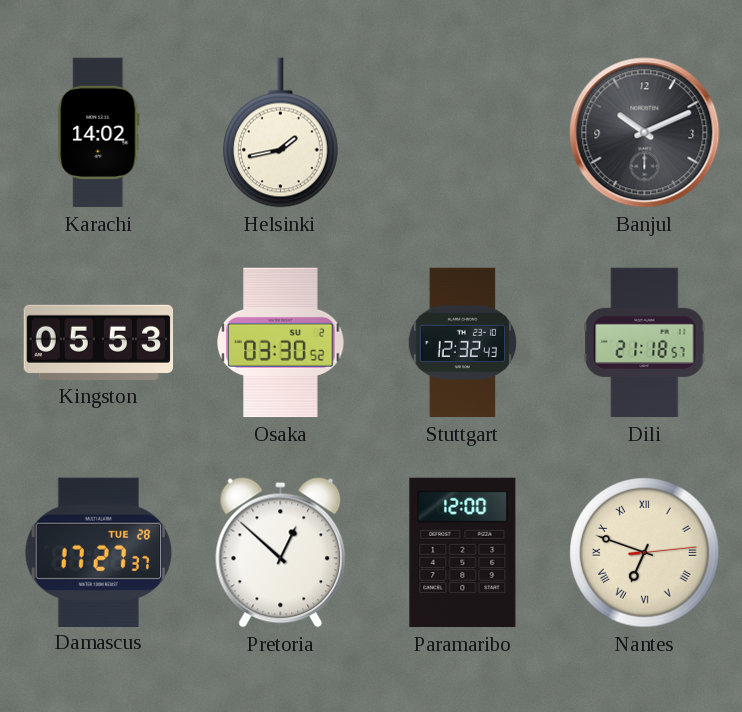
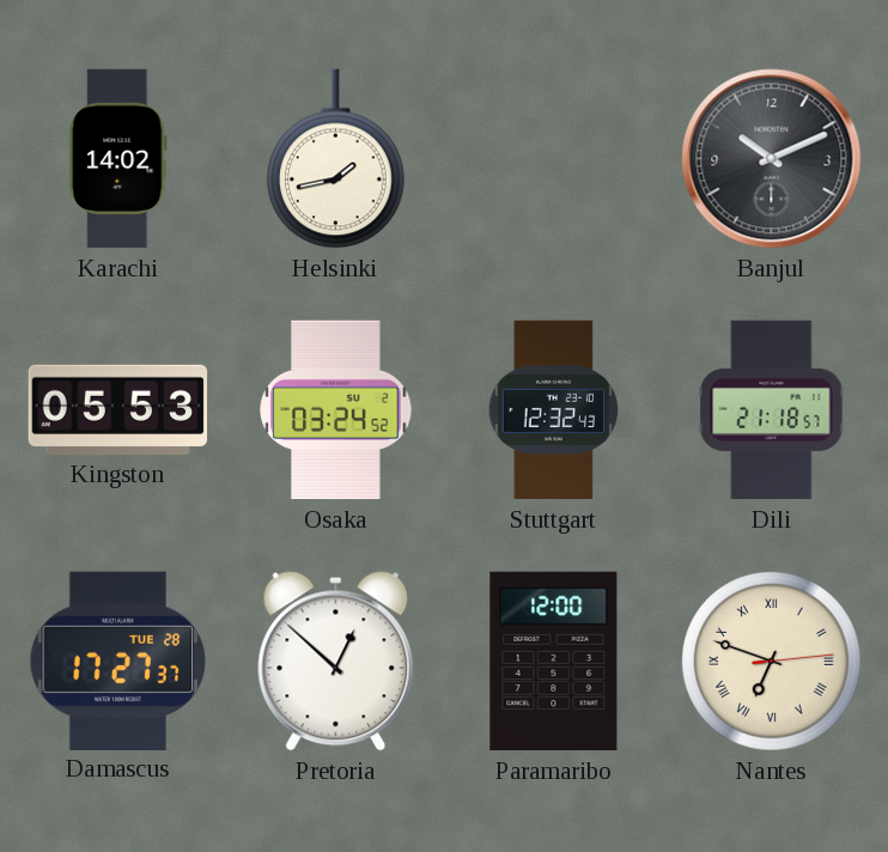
Osaka: 03:30 -> 03:24
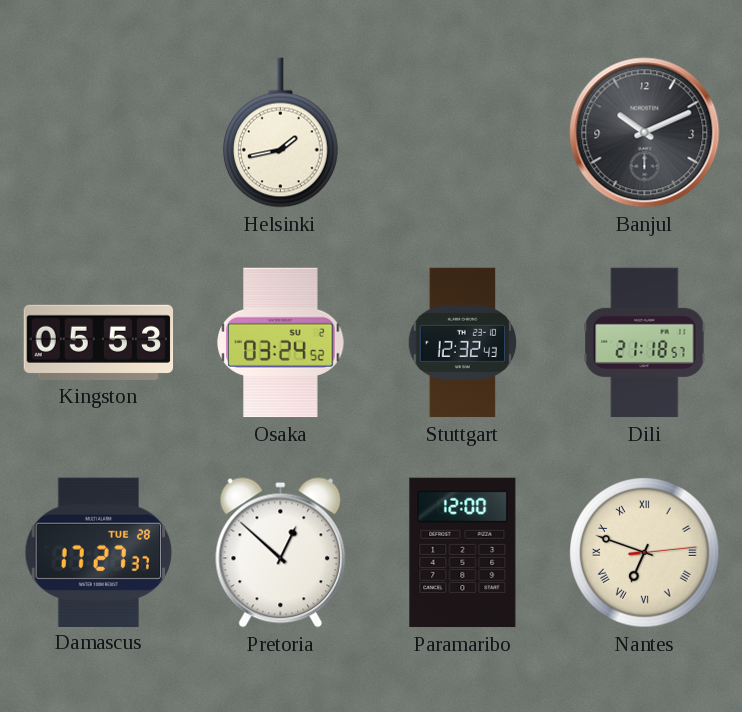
Karachi: 14:02 -> none
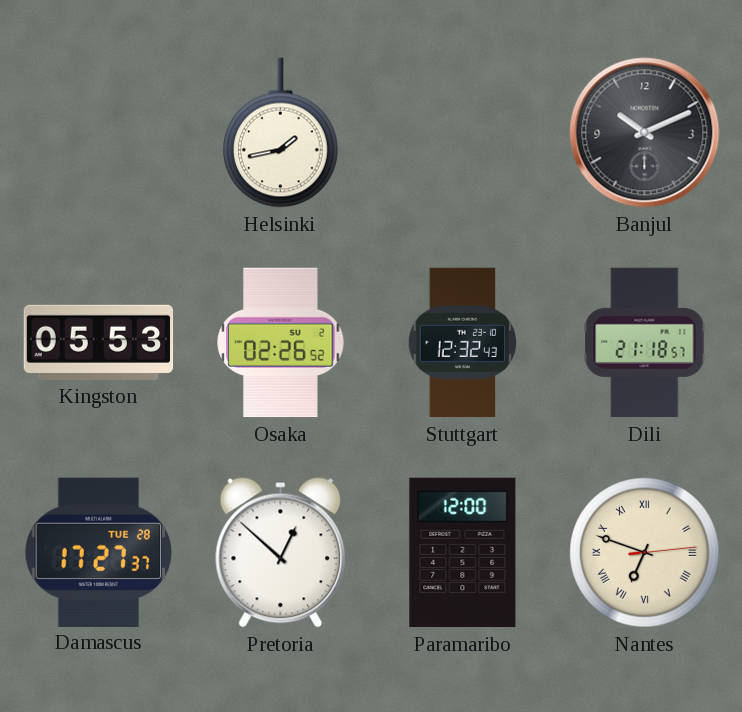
Osaka: 03:24 -> 02:26
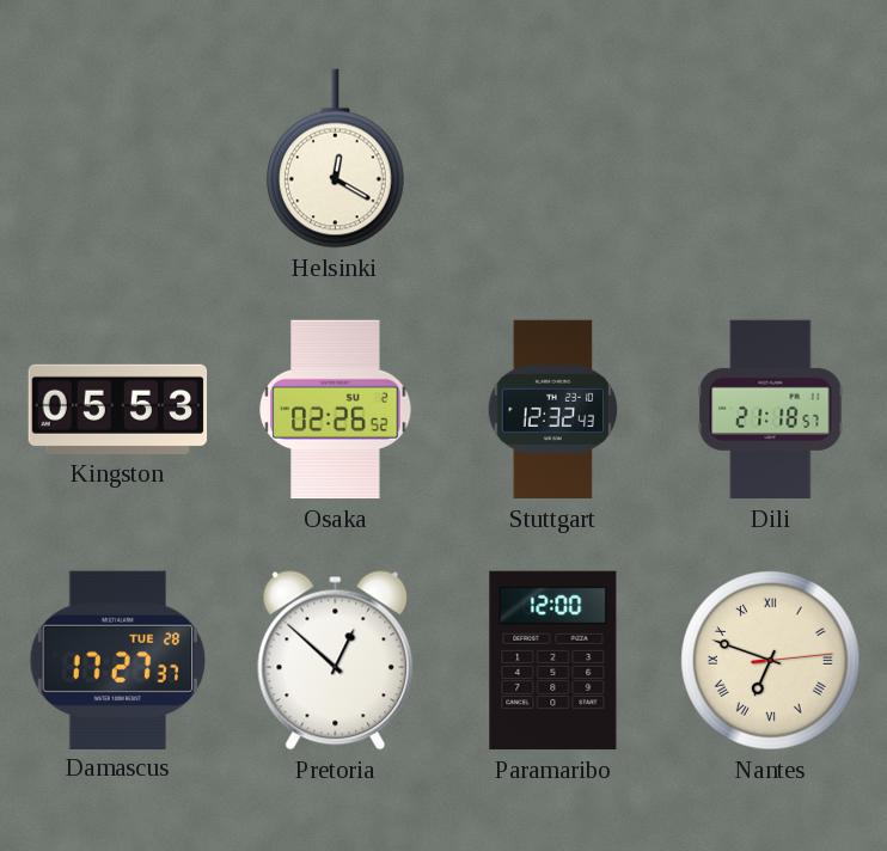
Helsinki: 1:43 -> 12:20
Banjul: 10:11 -> none
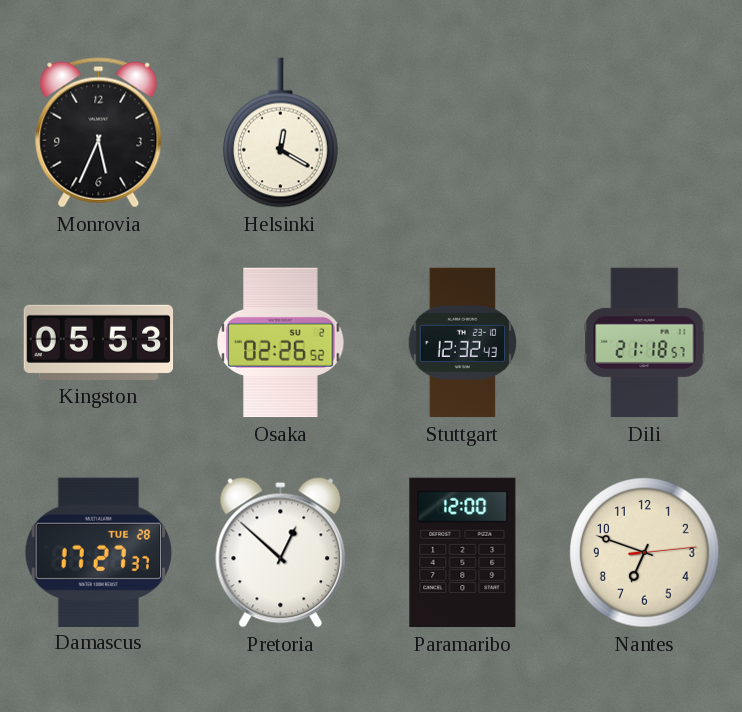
Monrovia: none -> 5:34
Nantes numerals: Roman -> Arabic
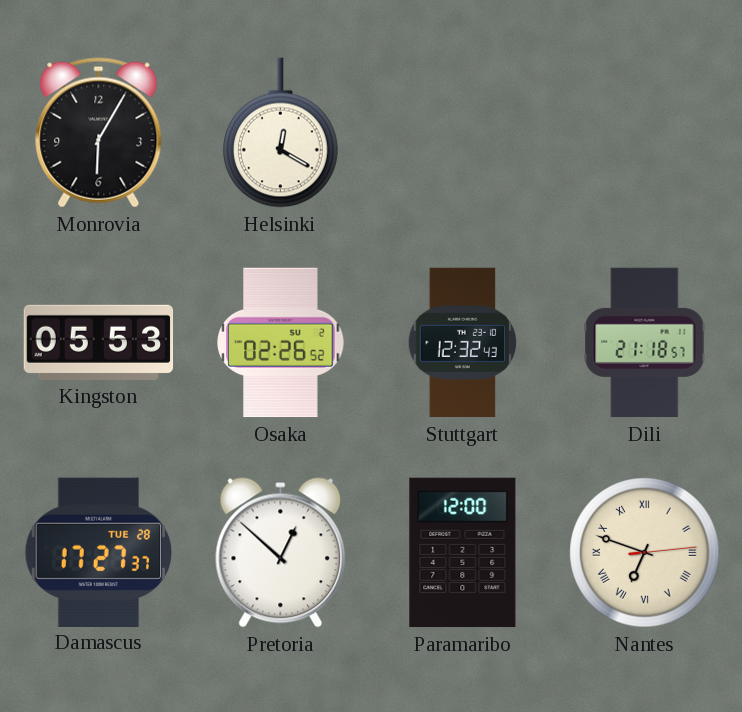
Monrovia: 5:34 -> 6:05
Nantes numerals: Arabic -> Roman
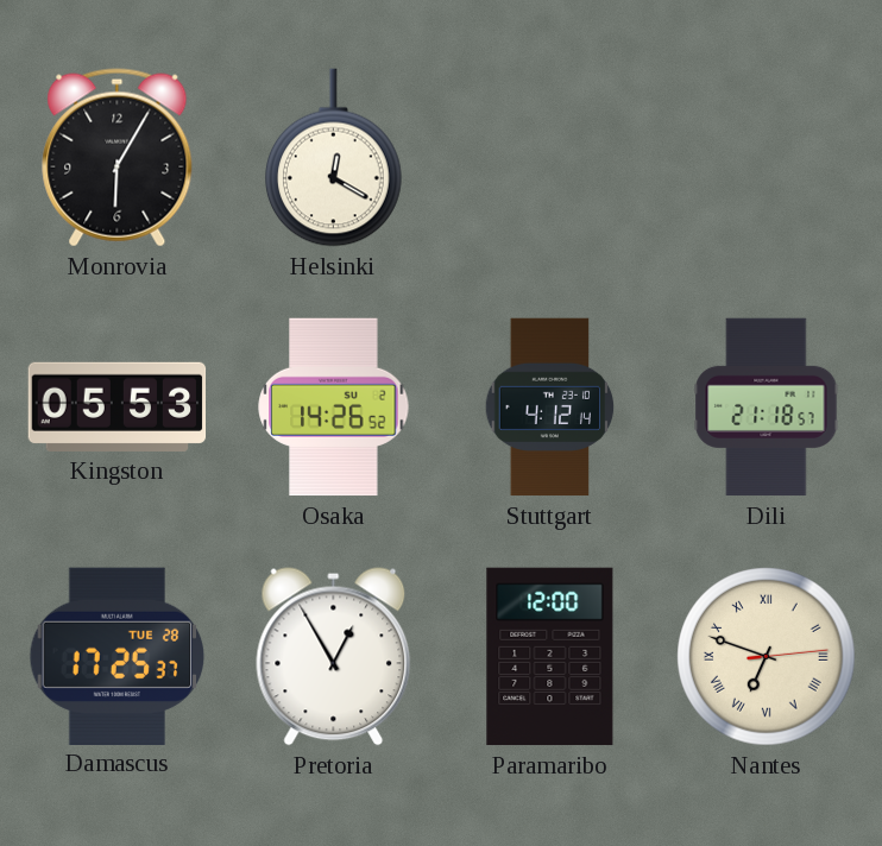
Osaka: 02:26 -> 14:26
Stuttgart: 12:32 -> 4:12
Damascus: 17:27 -> 17:25
Pretoria: 12:52 -> 12:55
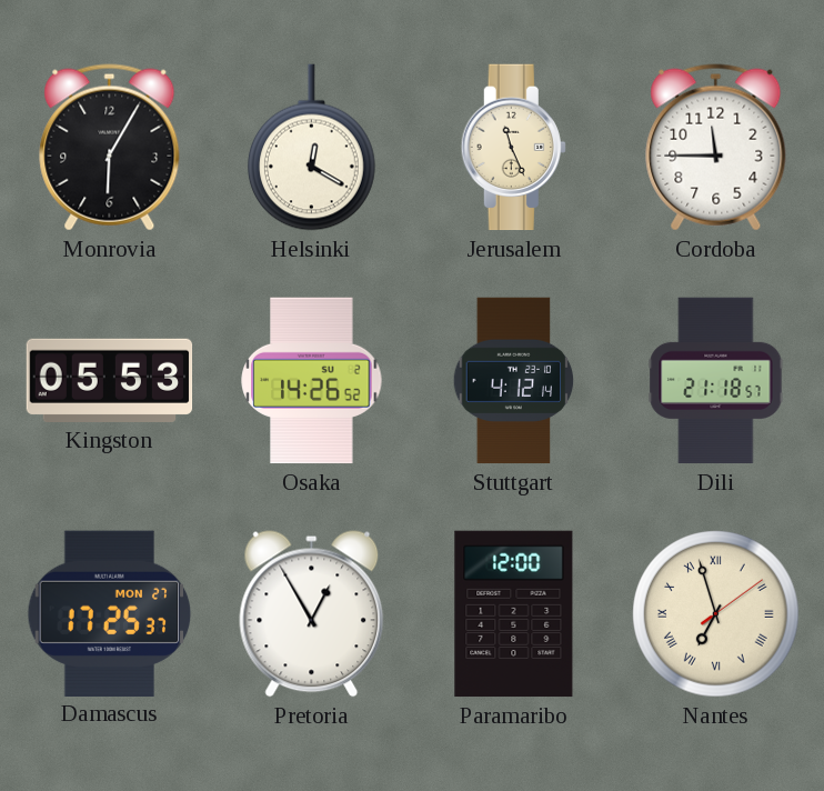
Jerusalem: none -> 11:26
Cordoba: none -> 11:45
Damascus date: TUE 28 -> MON 27
Nantes: 6:48 -> 6:57
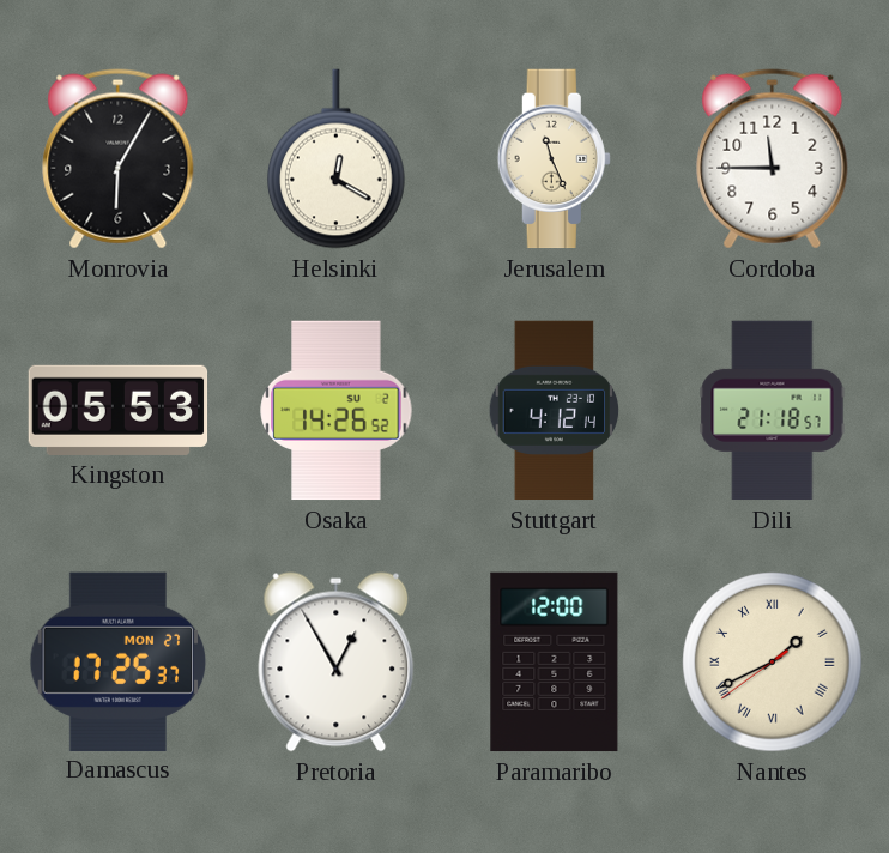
Nantes: 6:57 -> 1:40
